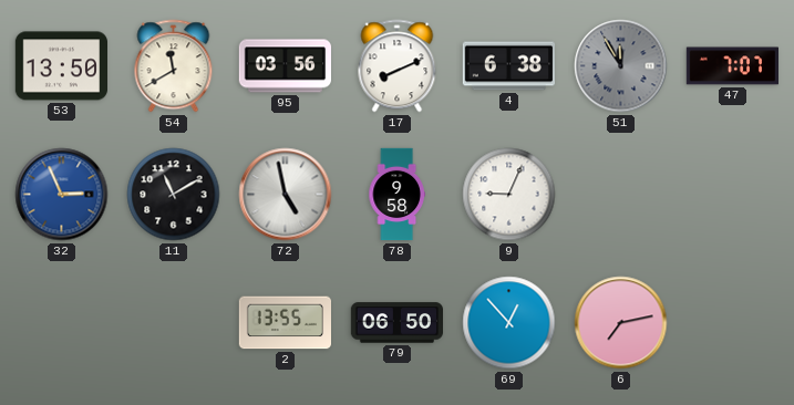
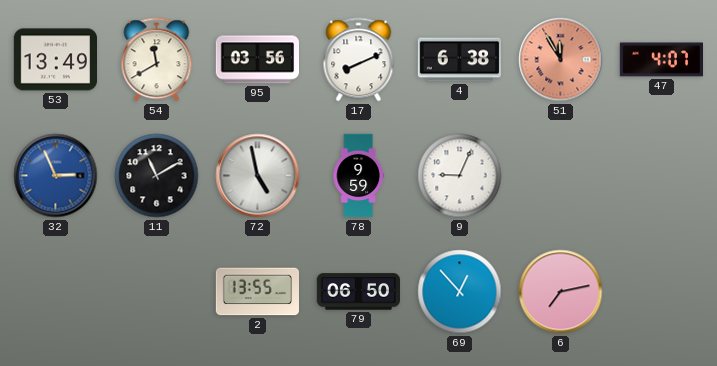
53: 13:50 -> 13:49
51 dial: grey -> salmon
47: 7:07 -> 4:07
78: 9:58 -> 9:59
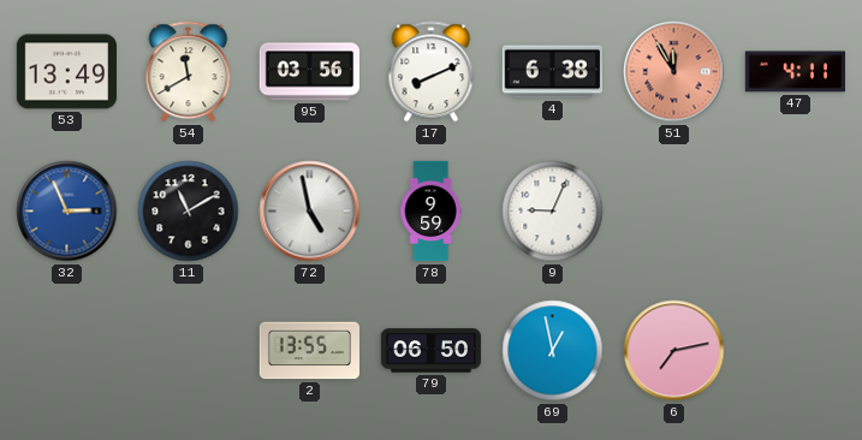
47: 4:07 -> 4:11
69: 12:53 -> 12:58
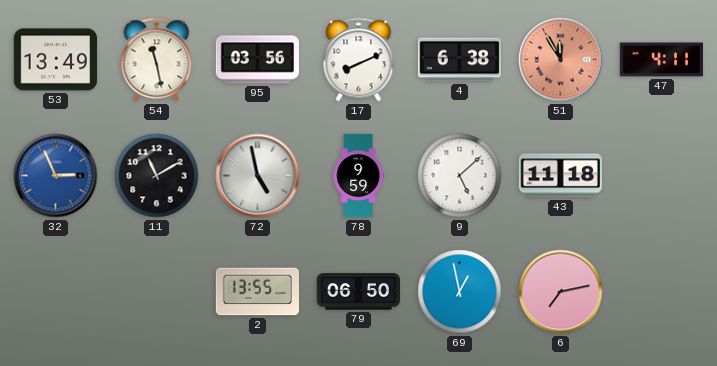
54: 11:40 -> 11:28
9: 9:04 -> 5:08
43: none -> 11:18
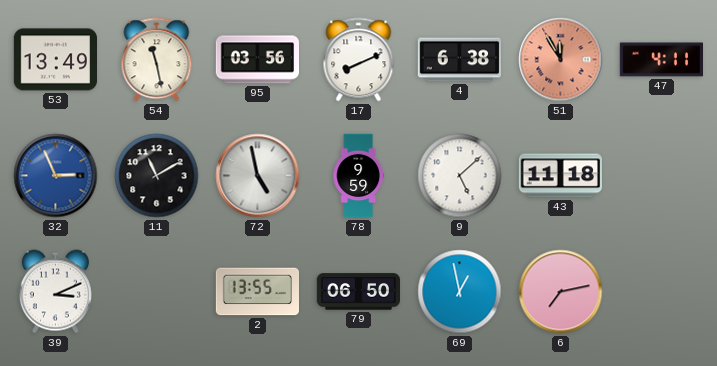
39: none -> 3:11
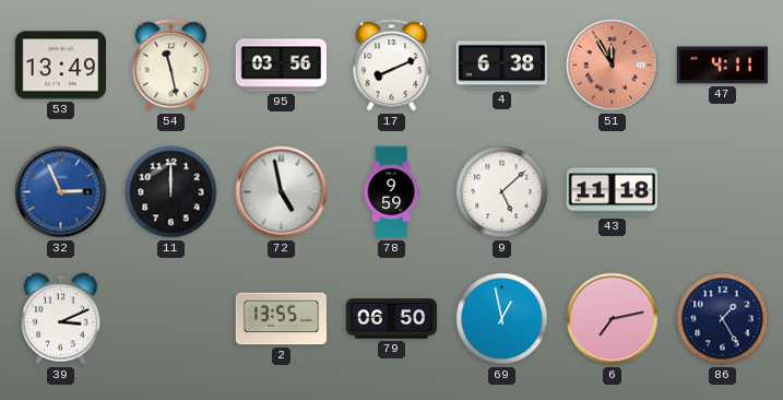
11: 11:10 -> 12:00
86: none -> 1:25
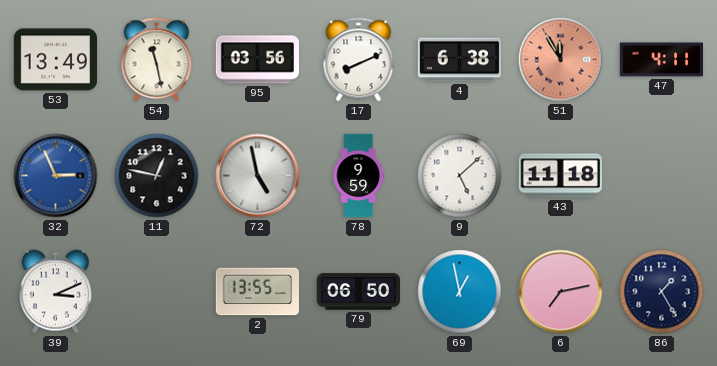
11: 12:00 -> 12:47
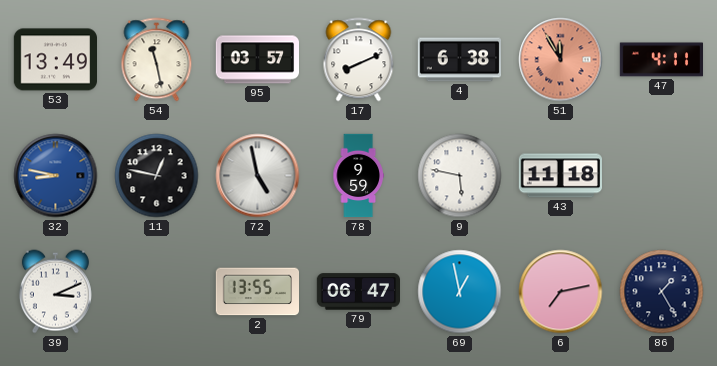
95: 03:56 -> 03:57
32: 2:56 -> 8:47
9: 5:08 -> 5:47
79: 06:50 -> 06:47
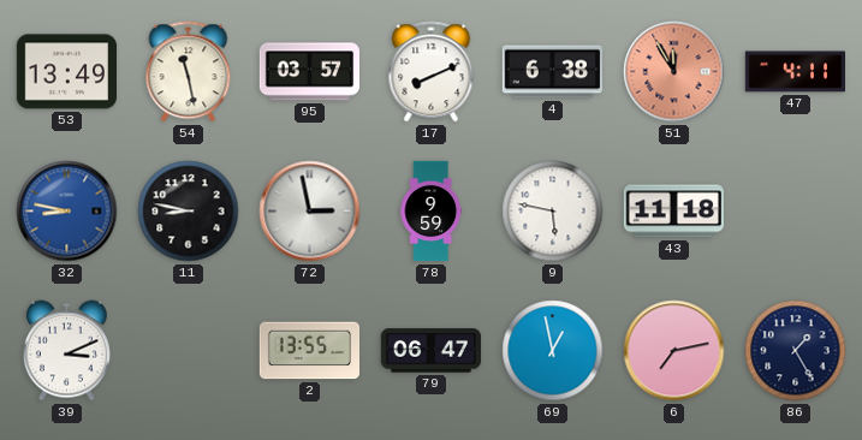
11: 12:47 -> 8:47
72: 4:58 -> 2:58
